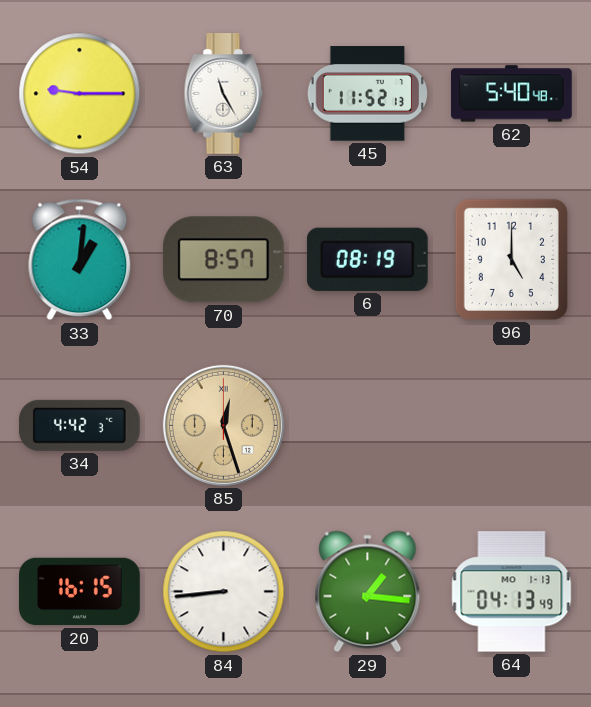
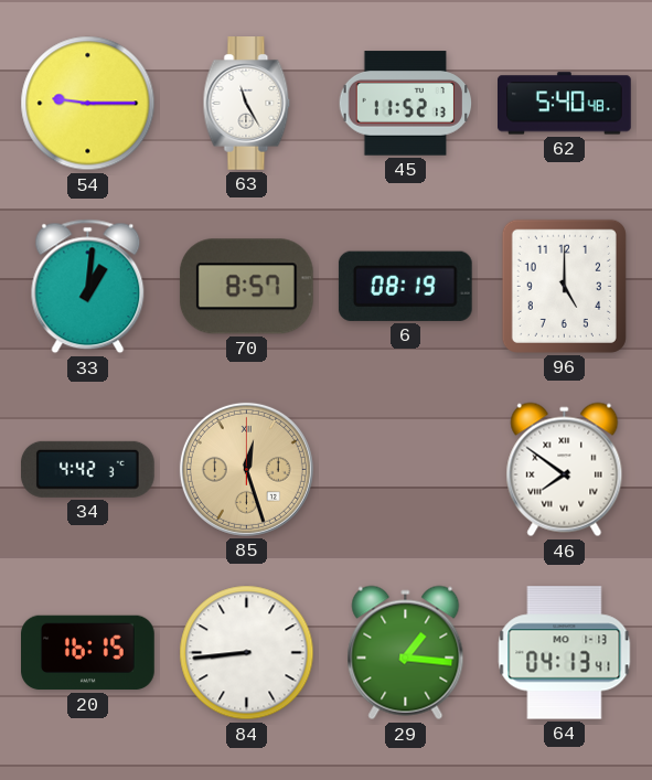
46: none -> 7:51
64: 04:13:49 -> 04:13:41
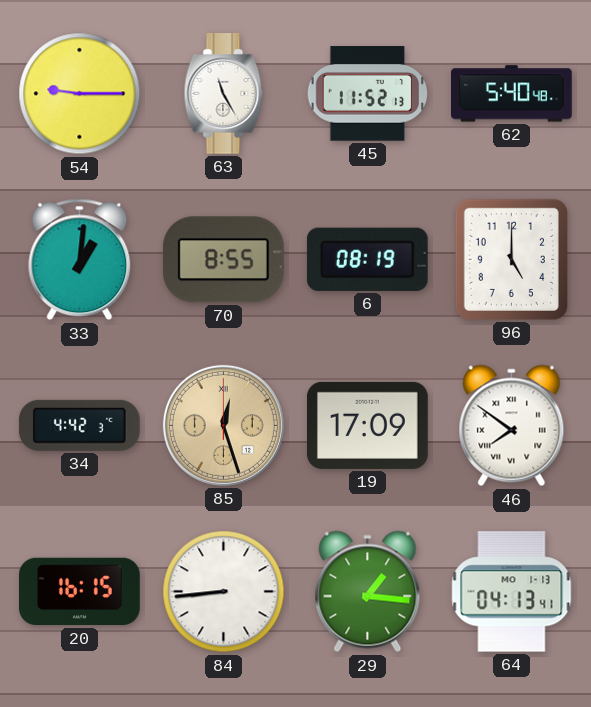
70: 8:57 -> 8:55
19: none -> 17:09
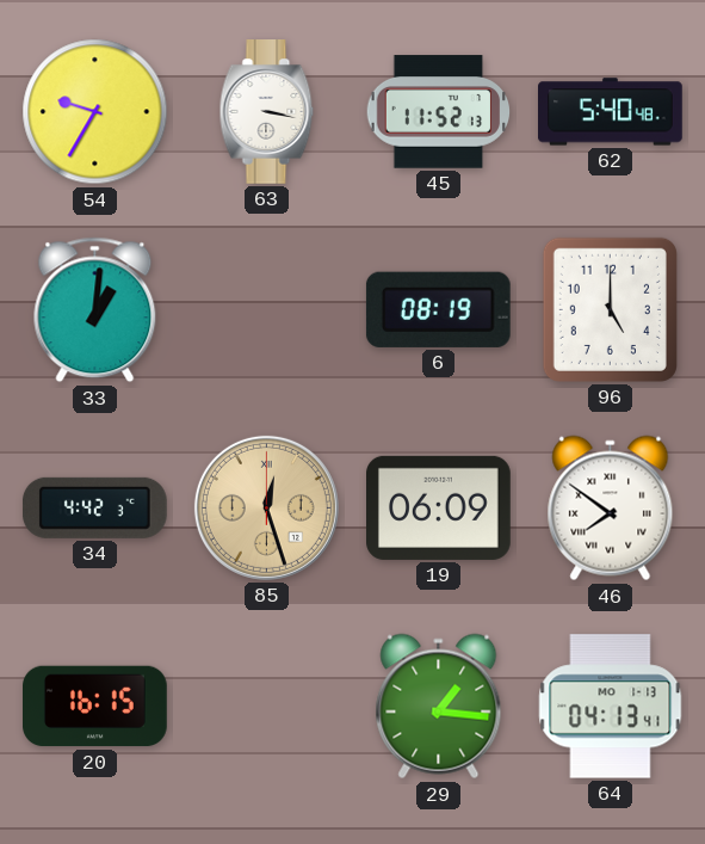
54: 9:15 -> 9:35
63: 11:25 -> 3:17
70: 8:55 -> none
19: 17:09 -> 06:09
84: 8:44 -> none
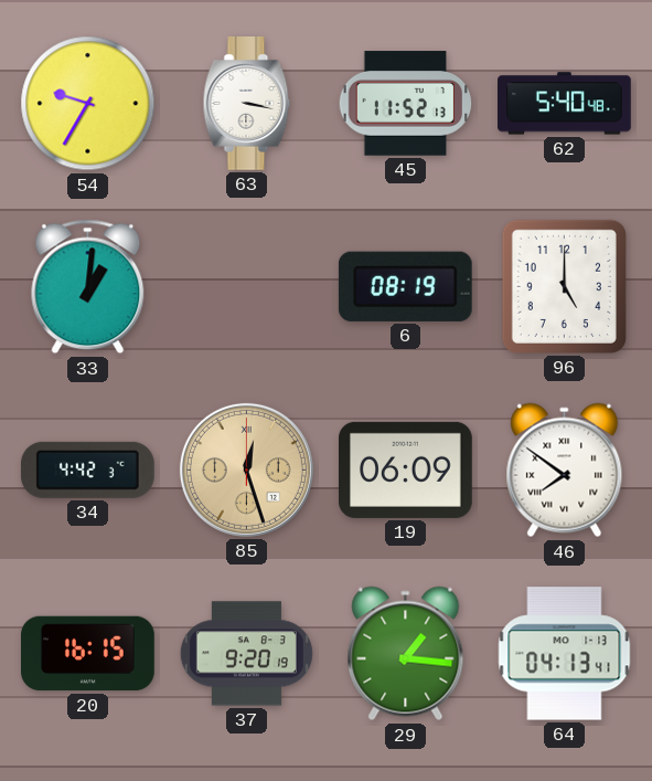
37: none -> 9:20
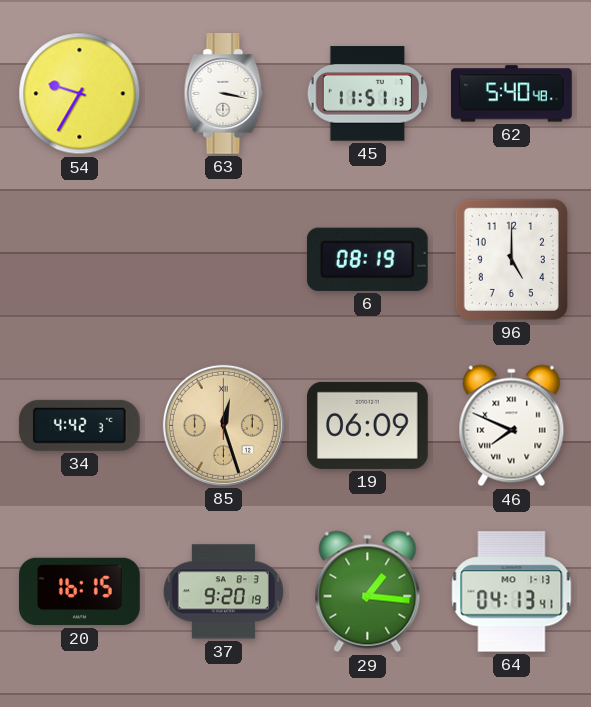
45: 11:52 -> 11:51
33: 1:01 -> none
46: 7:51 -> 7:49
